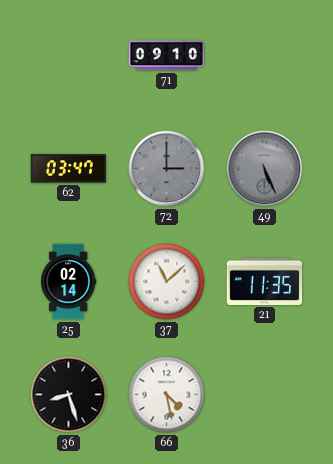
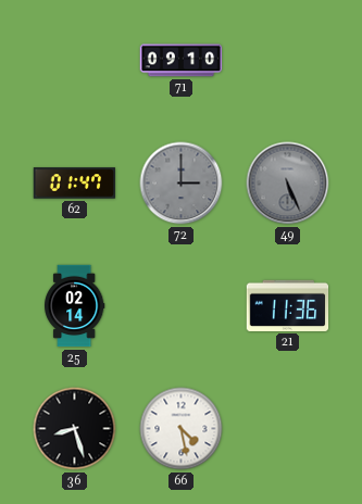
62: 03:47 -> 01:47
37: 11:08 -> none
21: 11:35 -> 11:36
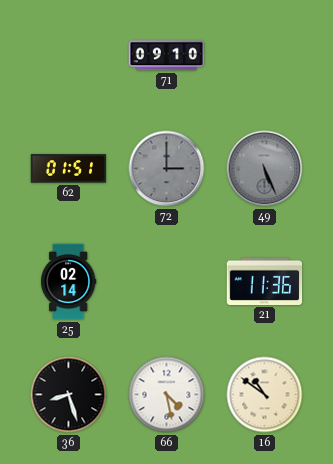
62: 01:47 -> 01:51
16: none -> 10:51
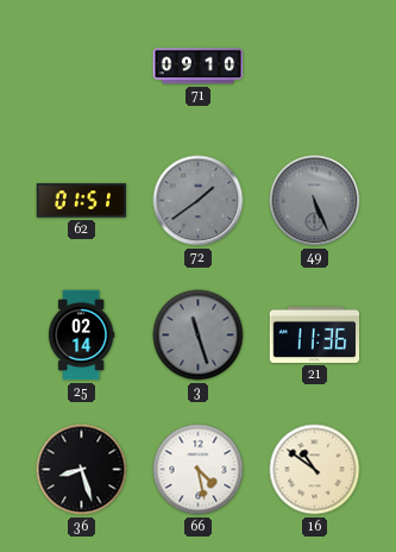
72: 3:00 -> 1:39
3: none -> 11:27
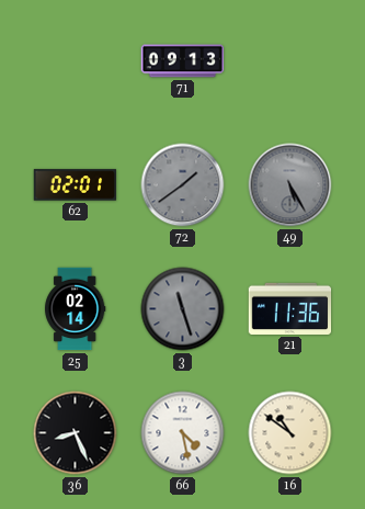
71: 09:10 -> 09:13
62: 01:51 -> 02:01
49: 5:26 -> 5:25
36: 8:27 -> 8:26
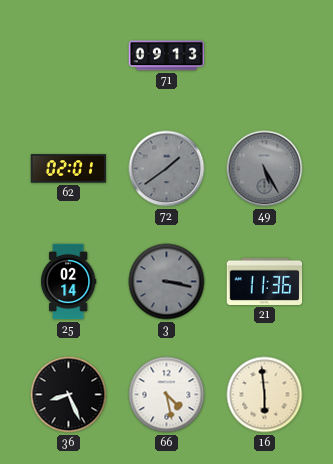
3: 11:27 -> 3:17
16: 10:51 -> 5:59
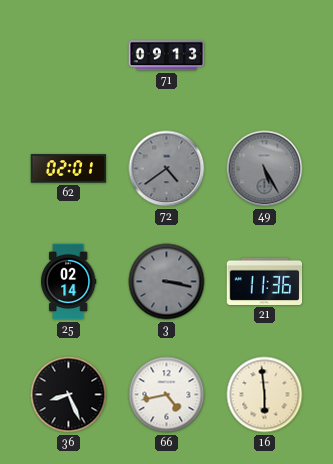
72: 1:39 -> 4:39
66: 4:28 -> 4:43
